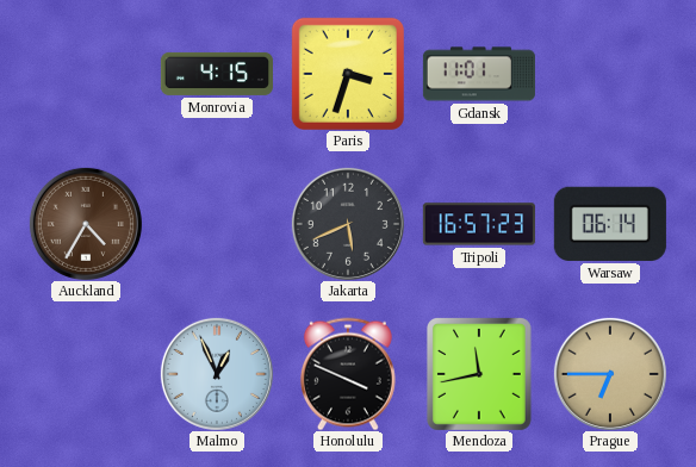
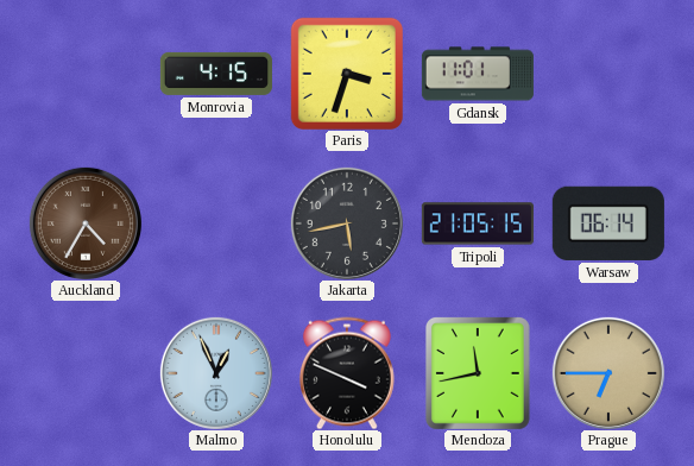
Jakarta: 5:41 -> 5:43
Tripoli: 16:57 -> 21:05
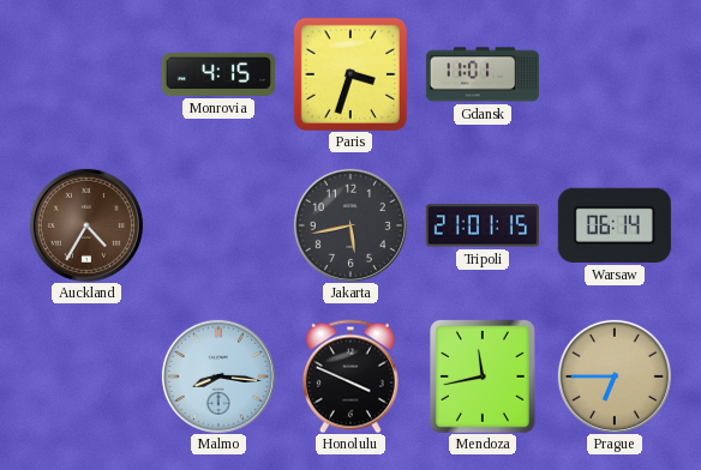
Tripoli: 21:05 -> 21:01
Malmo: 12:56 -> 8:16
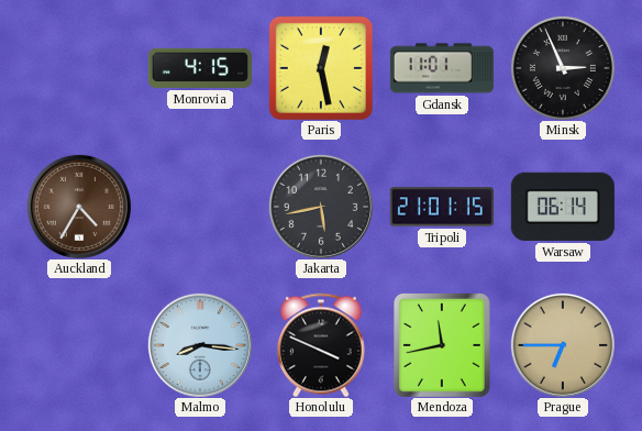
Paris: 3:33 -> 12:28
Minsk: none -> 2:56
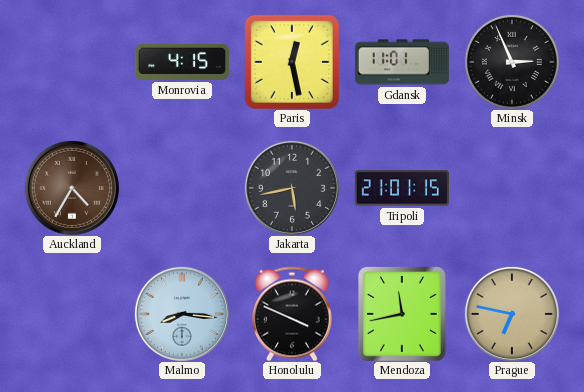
Warsaw: 06:14 -> none
Prague: 6:45 -> 6:47
